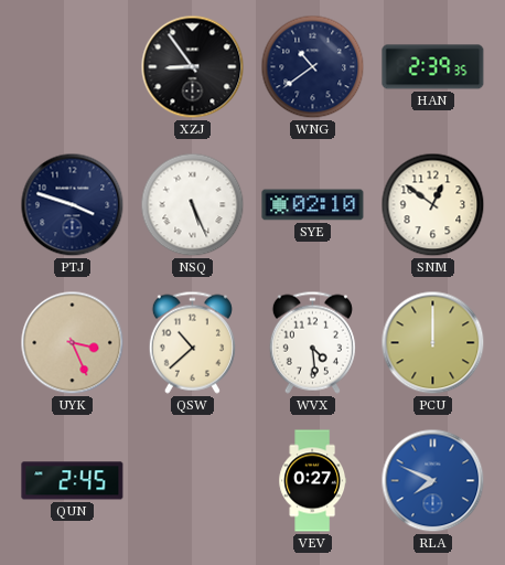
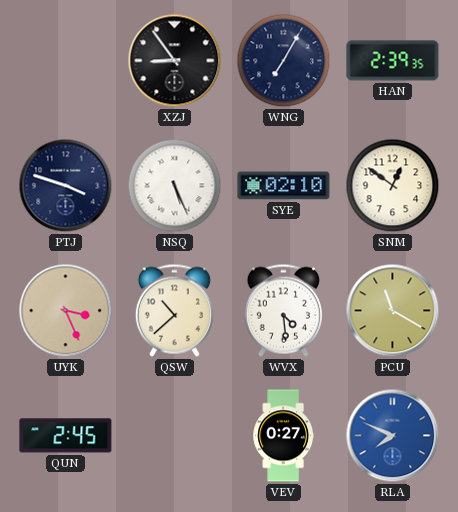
WNG: 10:39 -> 7:05
PCU: 12:00 -> 11:20
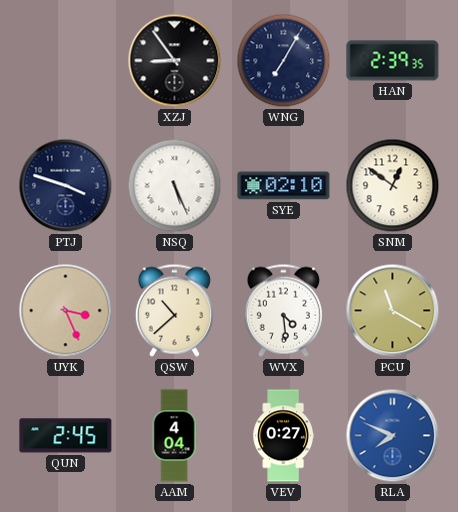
AAM: none -> 4:04
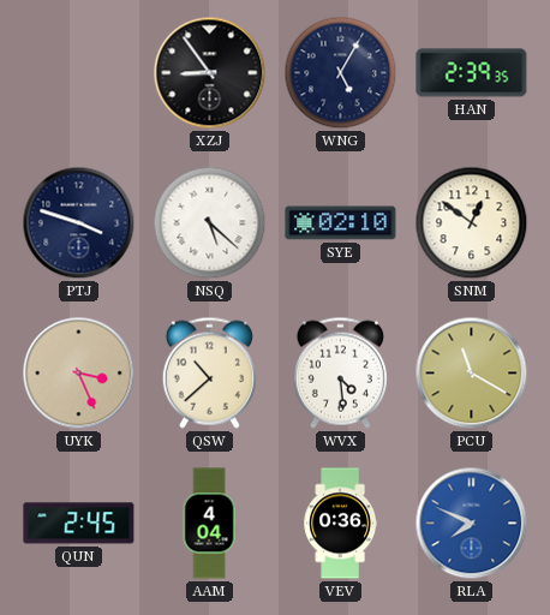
WNG: 7:05 -> 5:05
NSQ: 5:26 -> 5:22
VEV: 0:27 -> 0:36
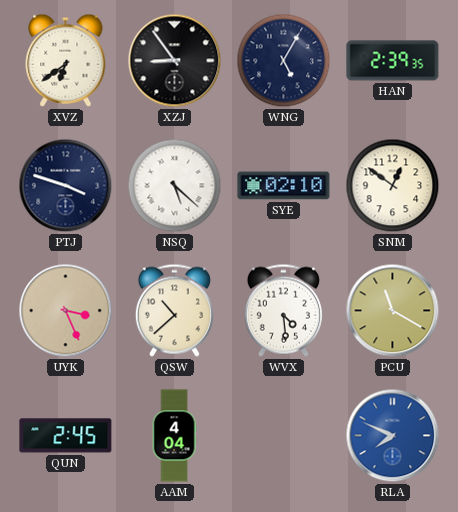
XVZ: none -> 6:39
VEV: 0:36 -> none
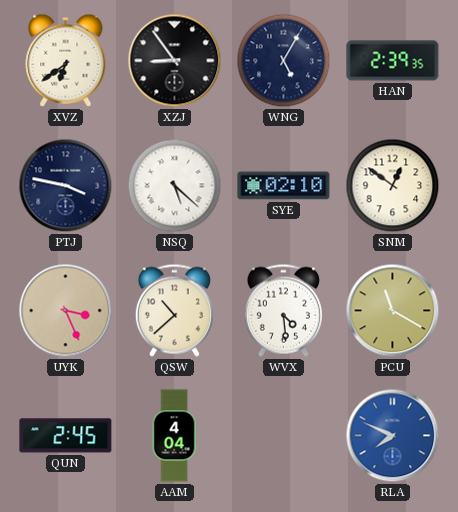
PTJ: 3:48 -> 3:47
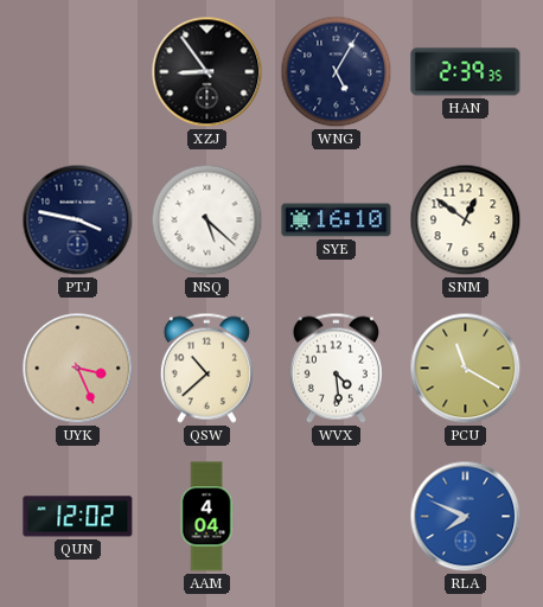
XVZ: 6:39 -> none
SYE: 02:10 -> 16:10
QUN: 2:45 -> 12:02
